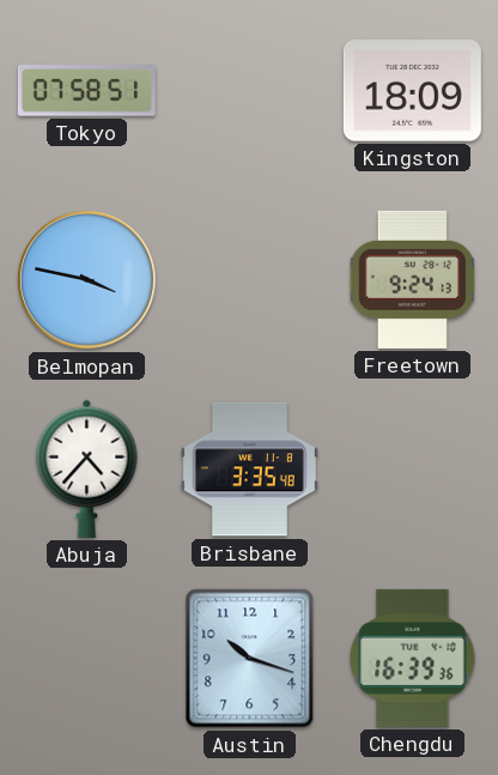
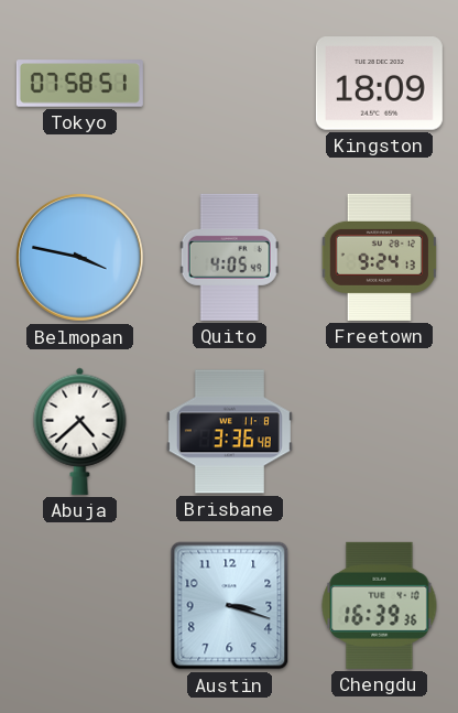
Quito: none -> 4:05
Abuja: 4:37 -> 4:38
Brisbane: 3:35 -> 3:36
Austin: 10:18 -> 3:18
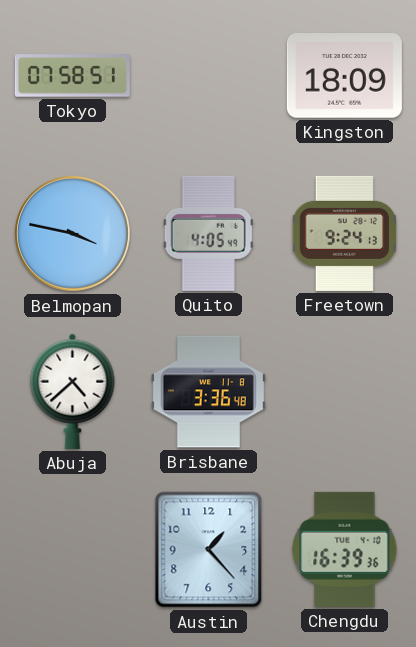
Austin: 3:18 -> 1:23
